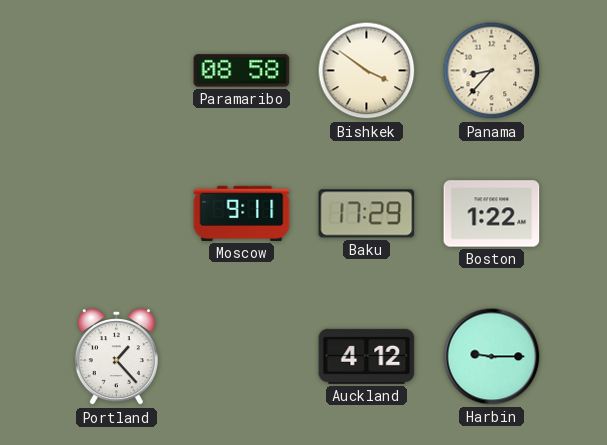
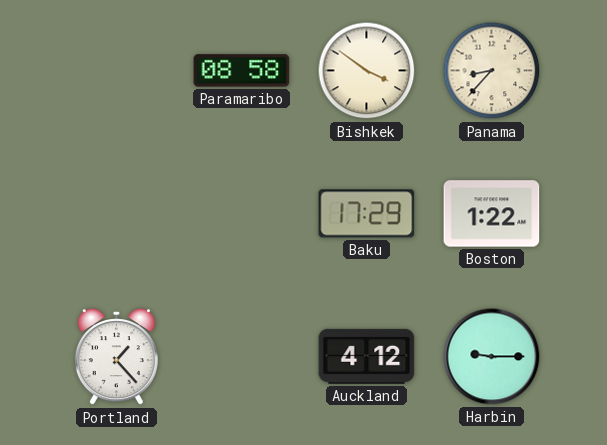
Moscow: 9:11 -> none
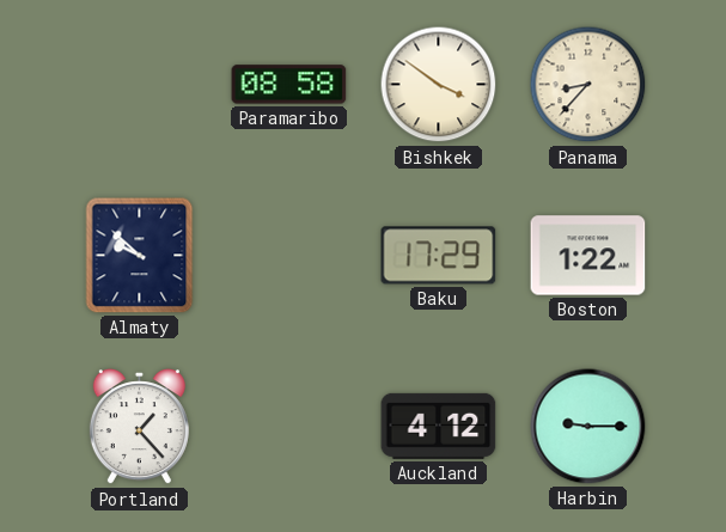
Almaty: none -> 9:52
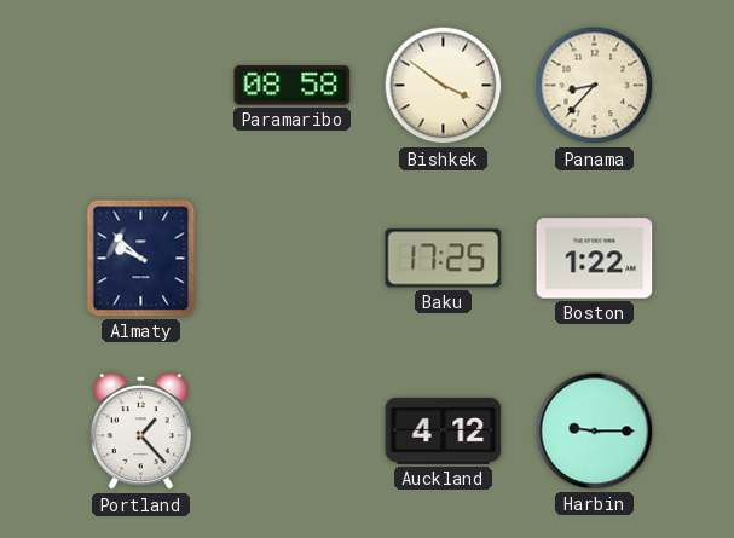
Baku: 17:29 -> 17:25
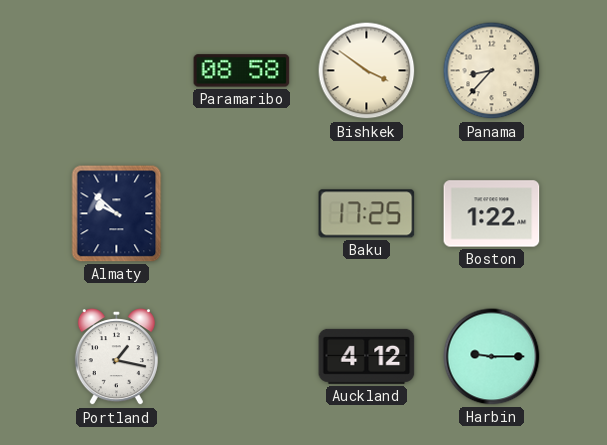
Portland: 1:23 -> 1:17
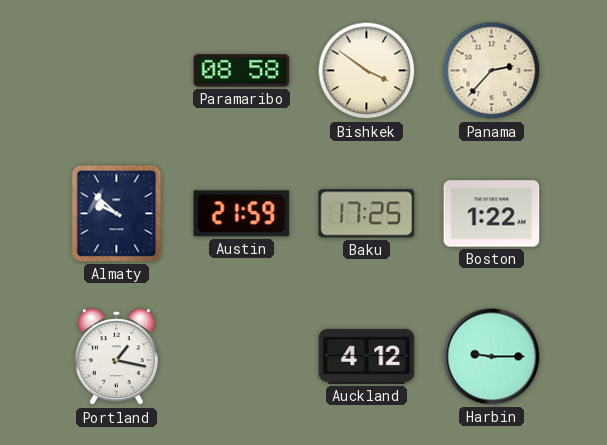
Panama: 8:37 -> 2:37
Austin: none -> 21:59
